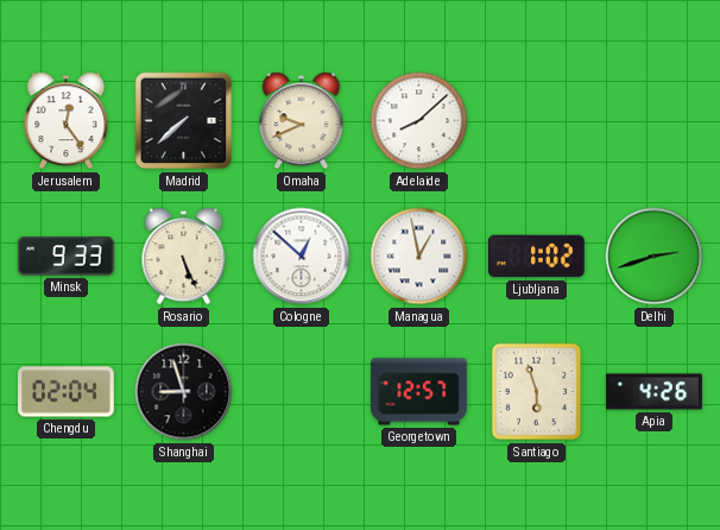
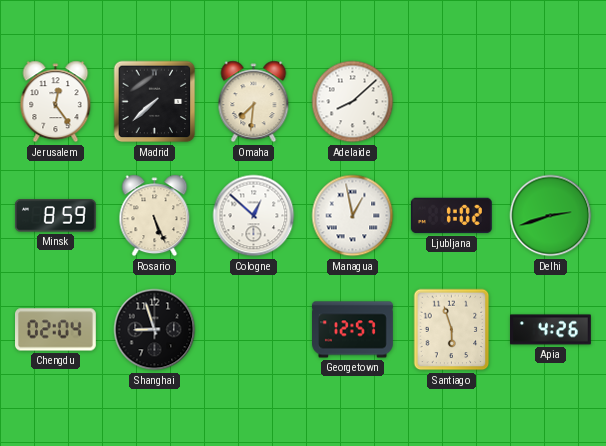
Omaha: 9:41 -> 7:31
Minsk: 9:33 -> 8:59
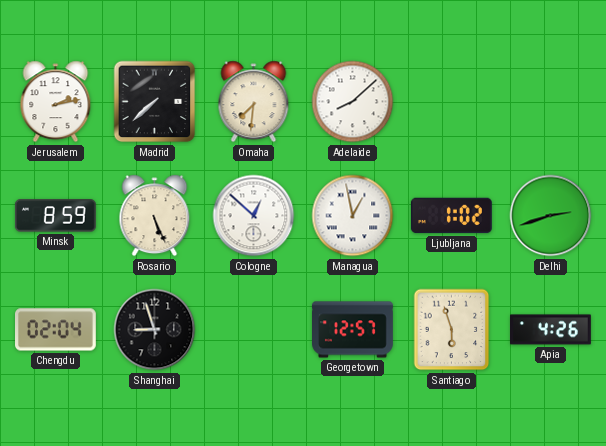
Jerusalem: 12:24 -> 2:13
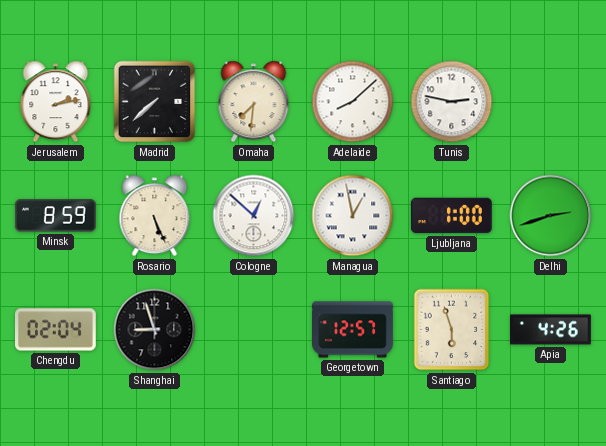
Tunis: none -> 2:47
Ljubljana: 1:02 -> 1:00
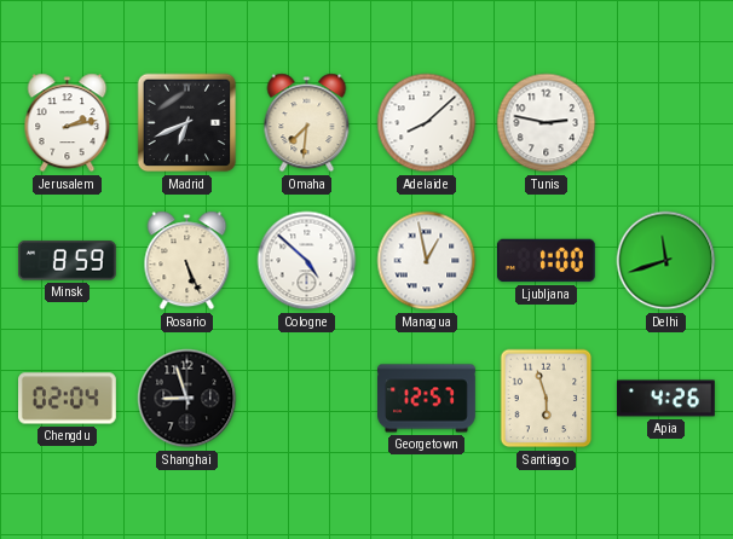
Madrid: 7:38 -> 6:41
Cologne: 12:52 -> 4:52
Delhi: 2:42 -> 11:42
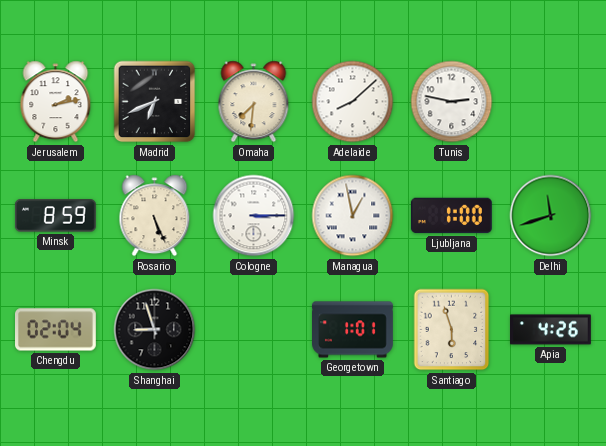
Cologne: 4:52 -> 3:15
Georgetown: 12:57 -> 1:01
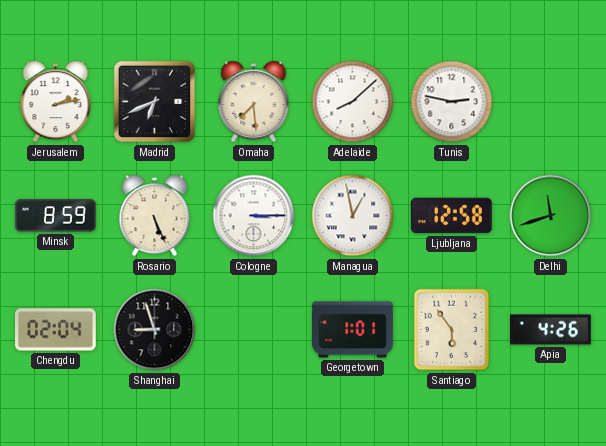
Omaha: 7:31 -> 7:29
Ljubljana: 1:00 -> 12:58
Santiago: 5:57 -> 5:54
